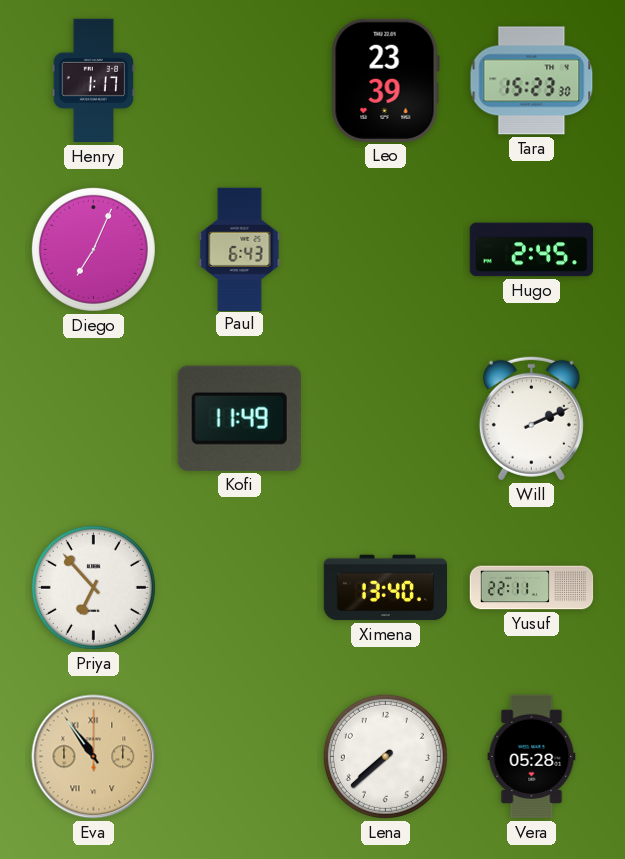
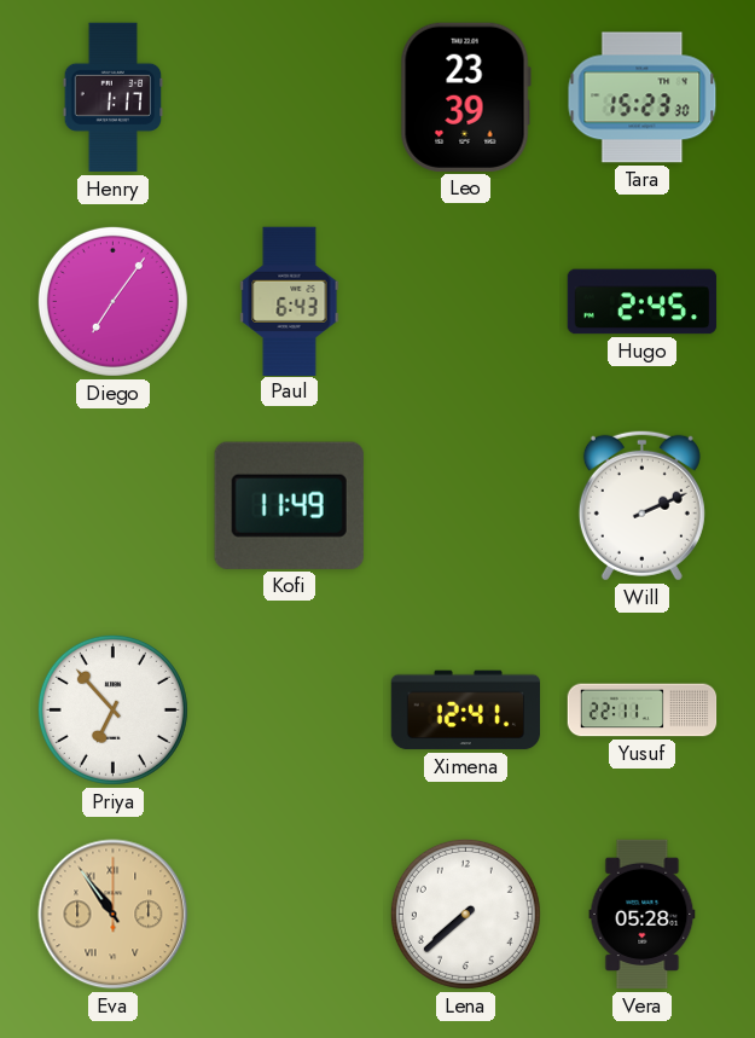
Diego: 7:04 -> 7:06
Ximena: 13:40 -> 12:41
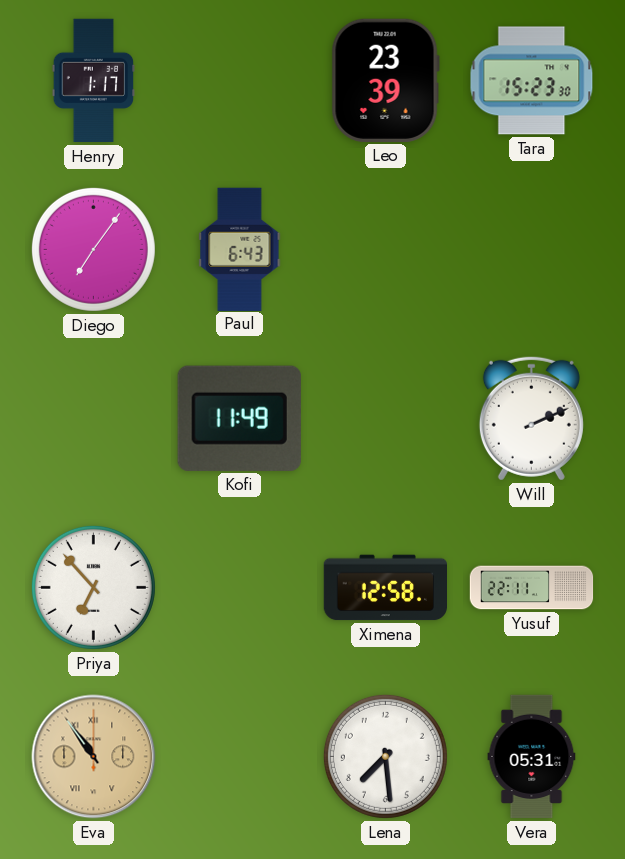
Hugo: 2:45 -> none
Ximena: 12:41 -> 12:58
Lena: 7:38 -> 7:29
Vera: 05:28 -> 05:31
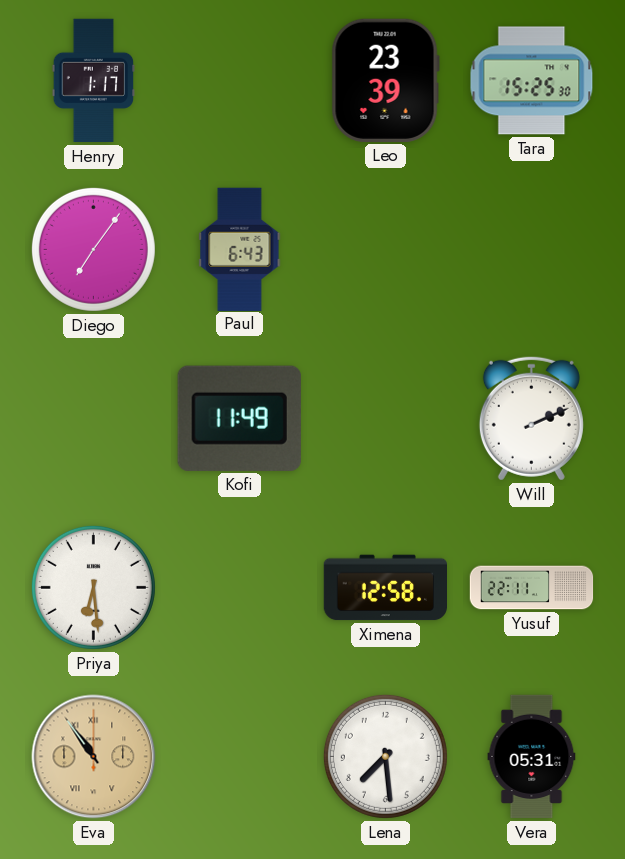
Tara: 15:23 -> 15:25
Priya: 6:53 -> 6:29
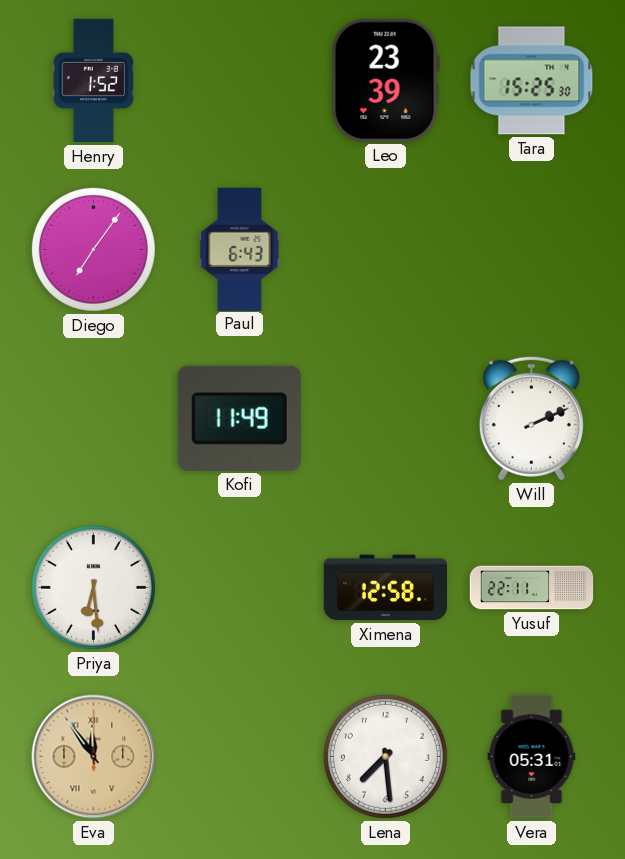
Henry: 1:17 -> 1:52
Eva: 10:54 -> 11:54
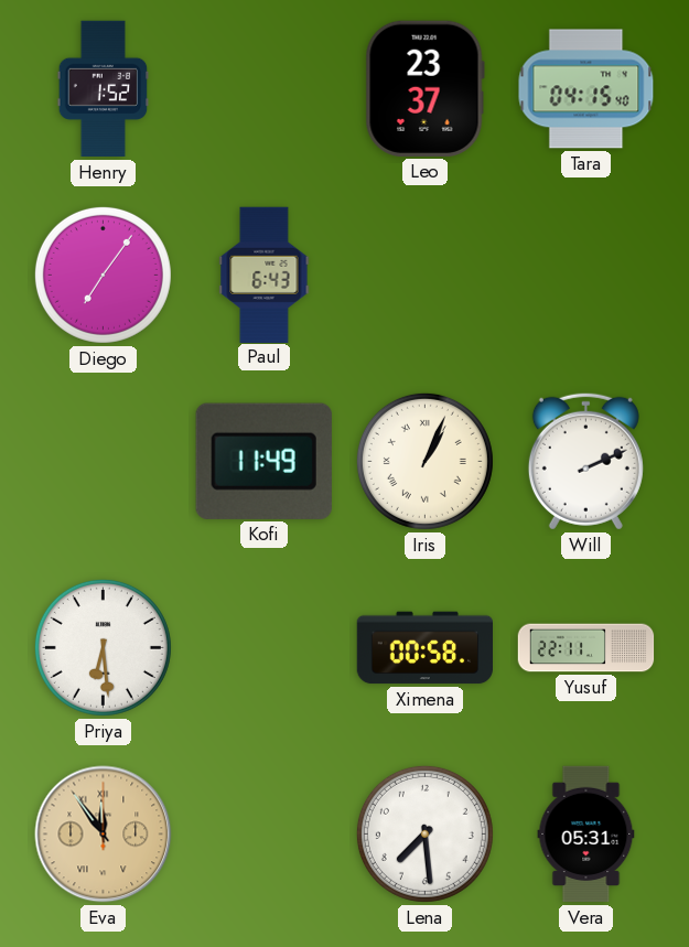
Leo: 23:39 -> 23:37
Tara: 15:25 -> 04:15
Iris: none -> 1:04
Ximena: 12:58 -> 00:58
